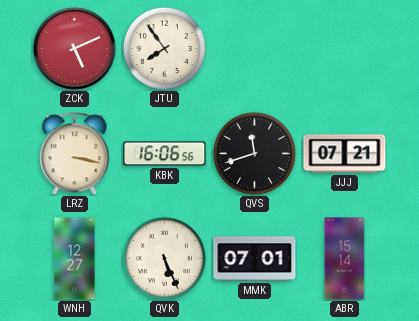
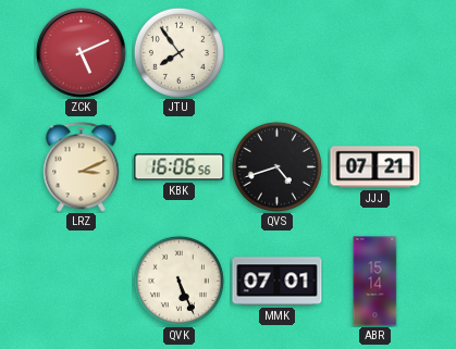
LRZ: 3:17 -> 3:11
QVS: 11:42 -> 4:42
WNH: 12:27 -> none
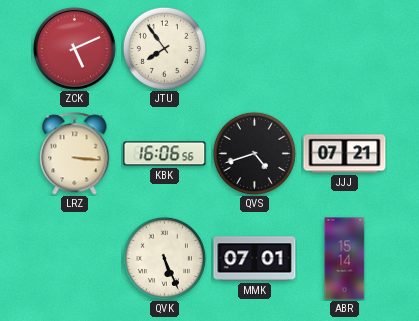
LRZ: 3:11 -> 3:16
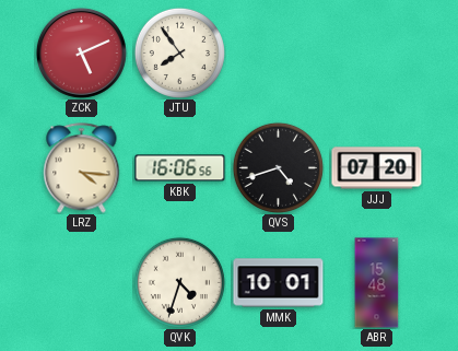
LRZ: 3:16 -> 4:16
JJJ: 07:21 -> 07:20
QVK: 5:26 -> 4:33
MMK: 07:01 -> 10:01
ABR: 15:14 -> 15:48
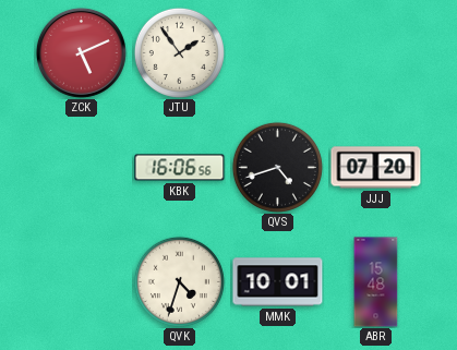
JTU: 7:54 -> 1:54
LRZ: 4:16 -> none
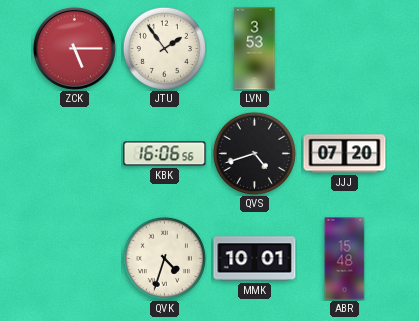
ZCK: 5:11 -> 5:15
LVN: none -> 3:53
